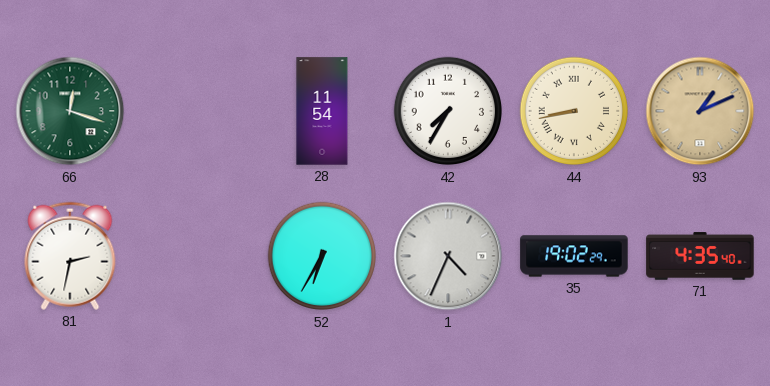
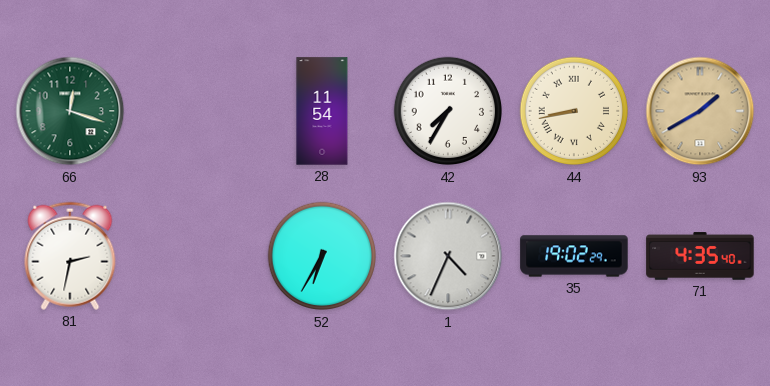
93: 1:11 -> 1:40
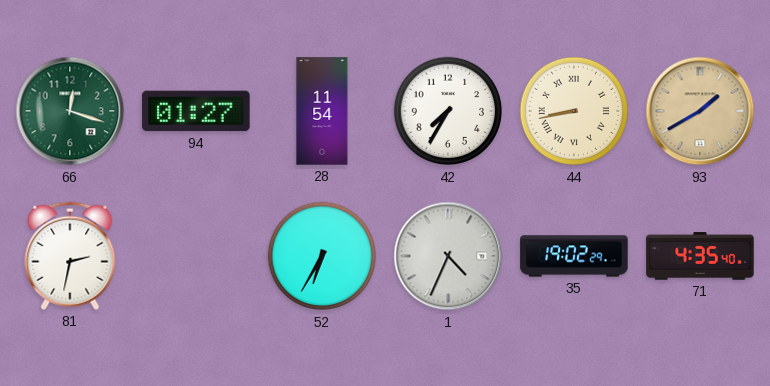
94: none -> 01:27
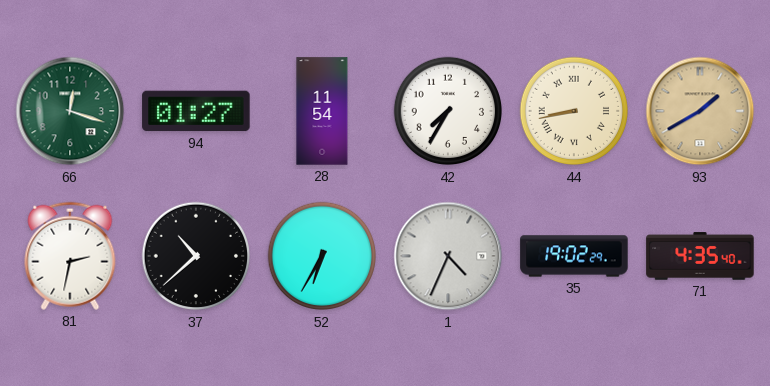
37: none -> 10:38
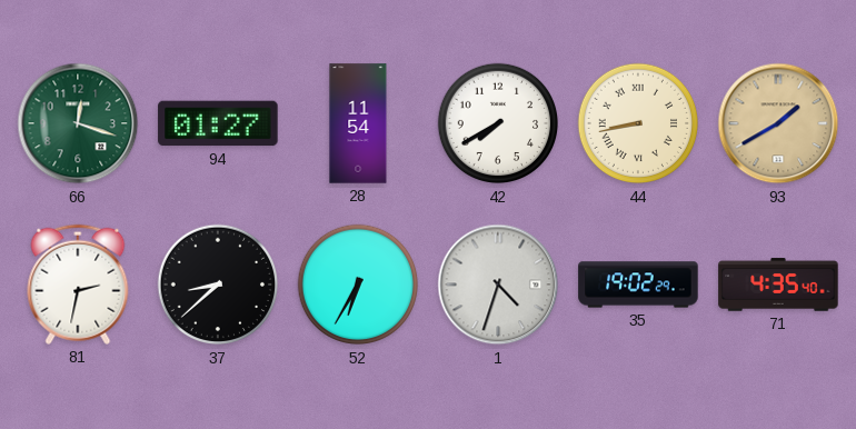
42: 7:35 -> 7:40
37: 10:38 -> 8:38
1: 4:34 -> 4:33
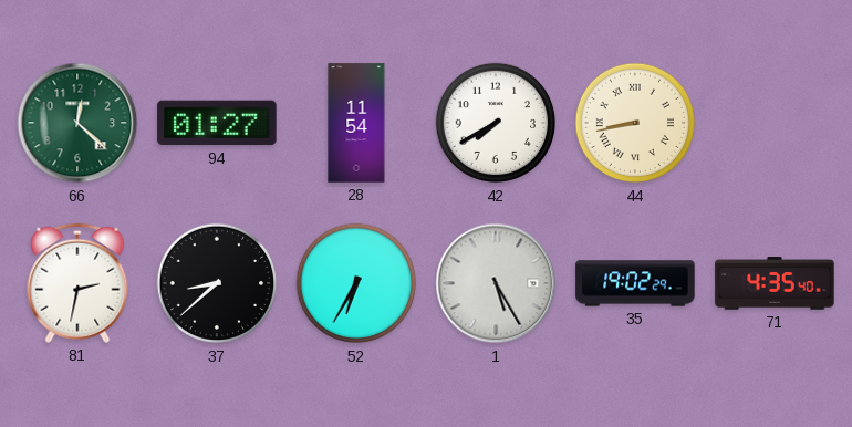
66: 12:18 -> 12:22
93: 1:40 -> none
1: 4:33 -> 5:25
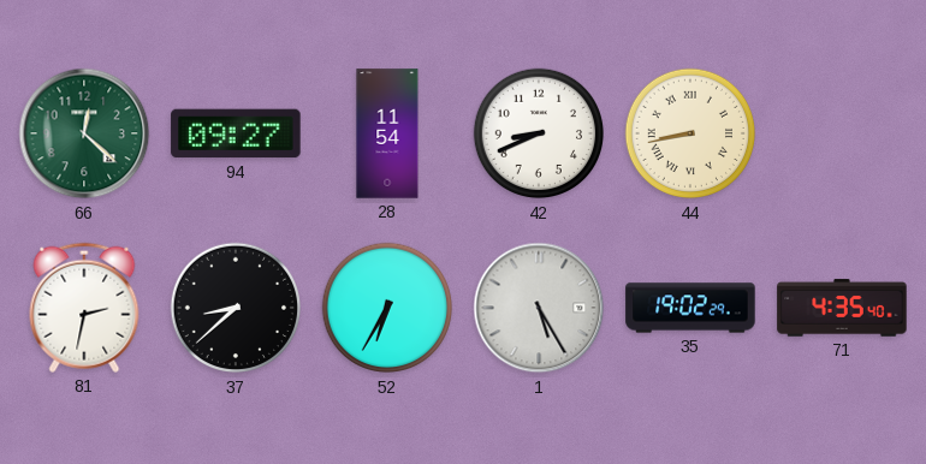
94: 01:27 -> 09:27
42: 7:40 -> 8:41
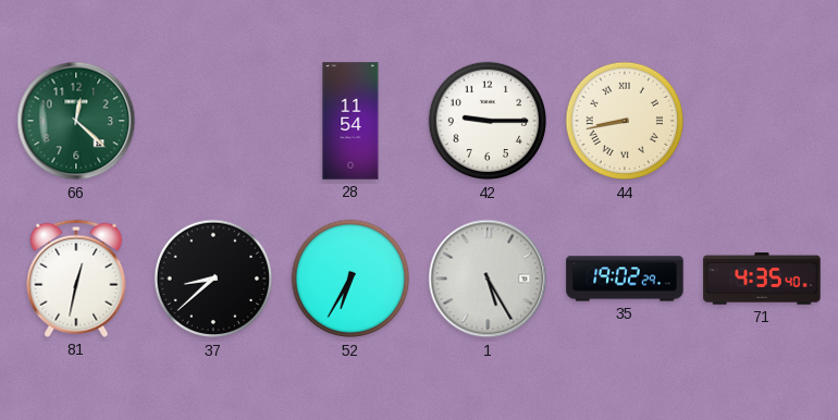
94: 09:27 -> none
42: 8:41 -> 9:15
81: 2:32 -> 12:32
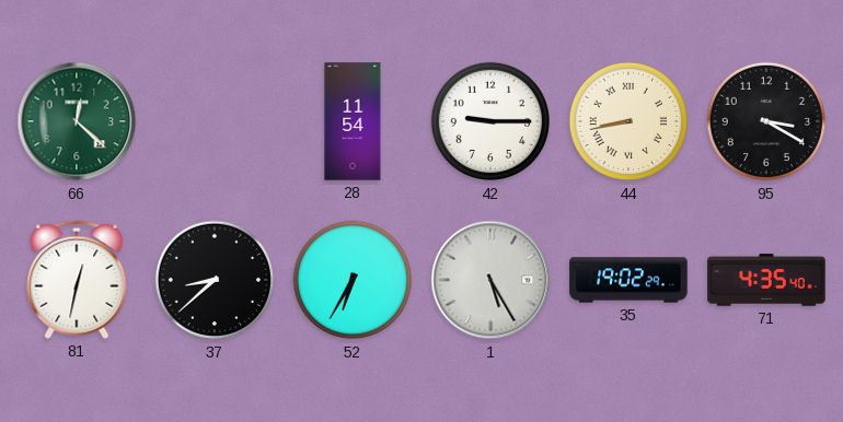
95: none -> 3:20
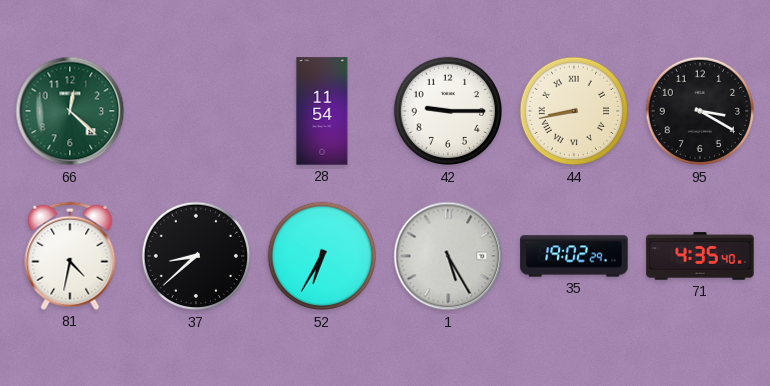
81: 12:32 -> 4:32
